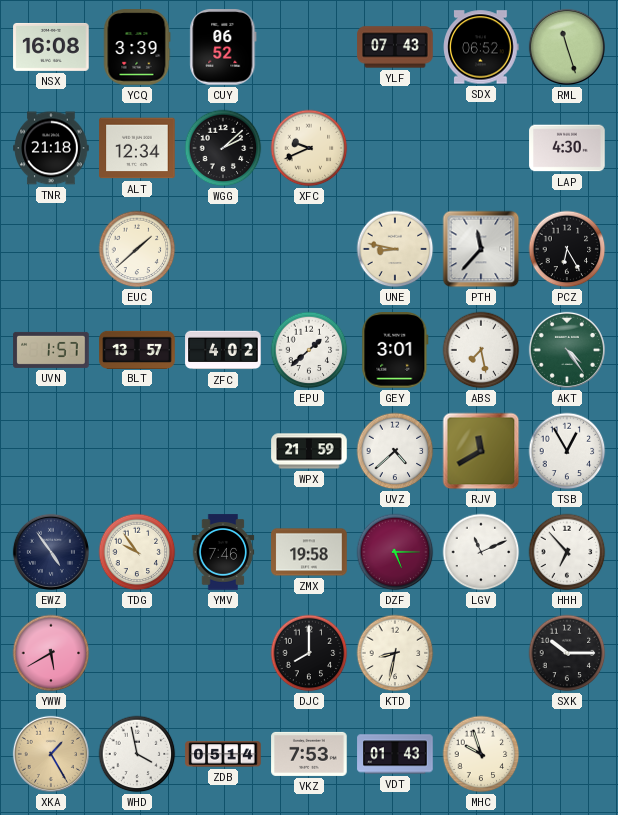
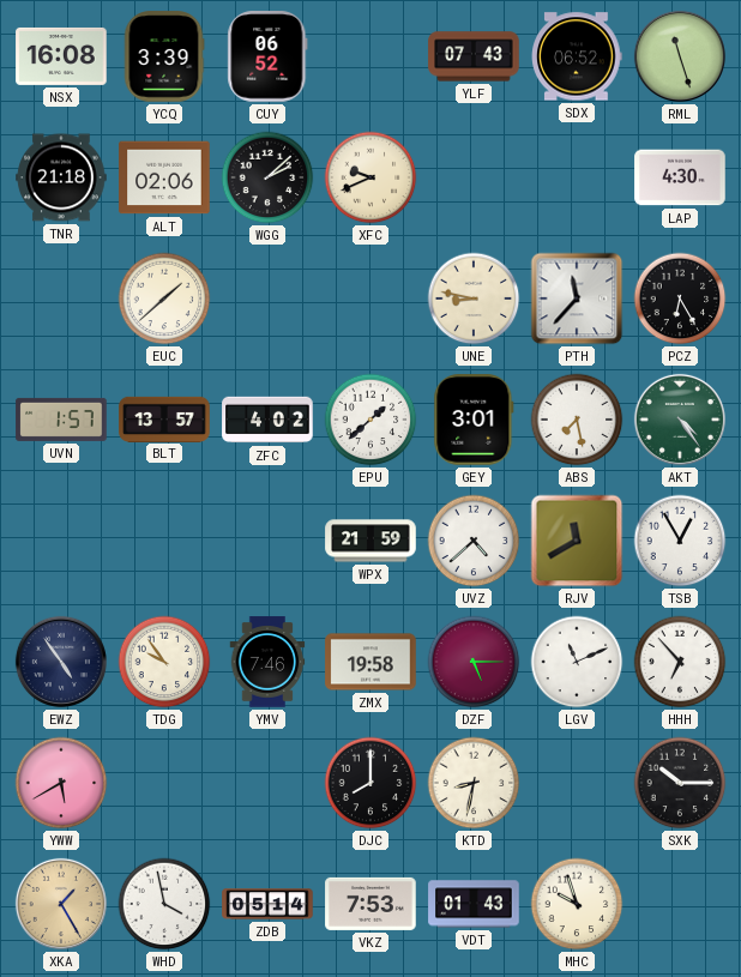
ALT: 12:34 -> 02:06
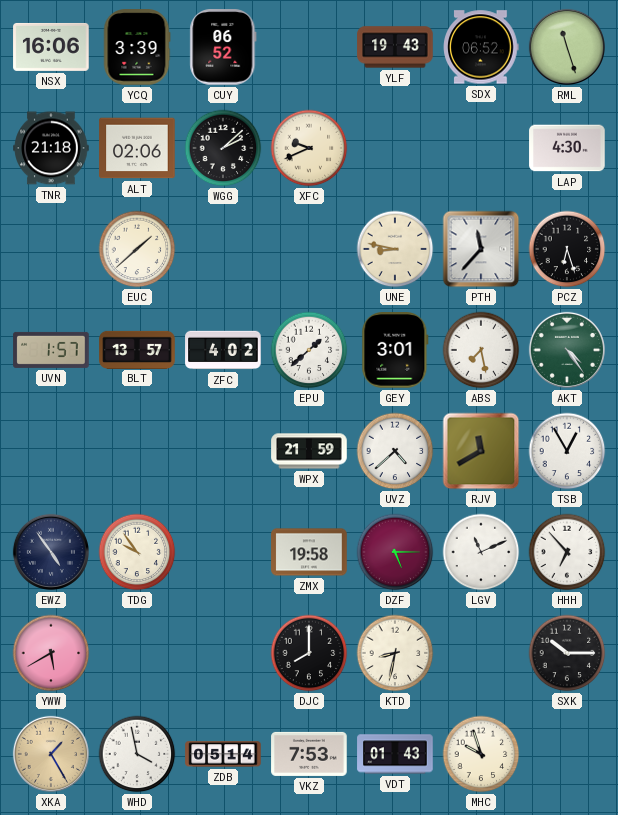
NSX: 16:08 -> 16:06
YLF: 07:43 -> 19:43
PCZ: 6:25 -> 6:27
YMV: 7:46 -> none
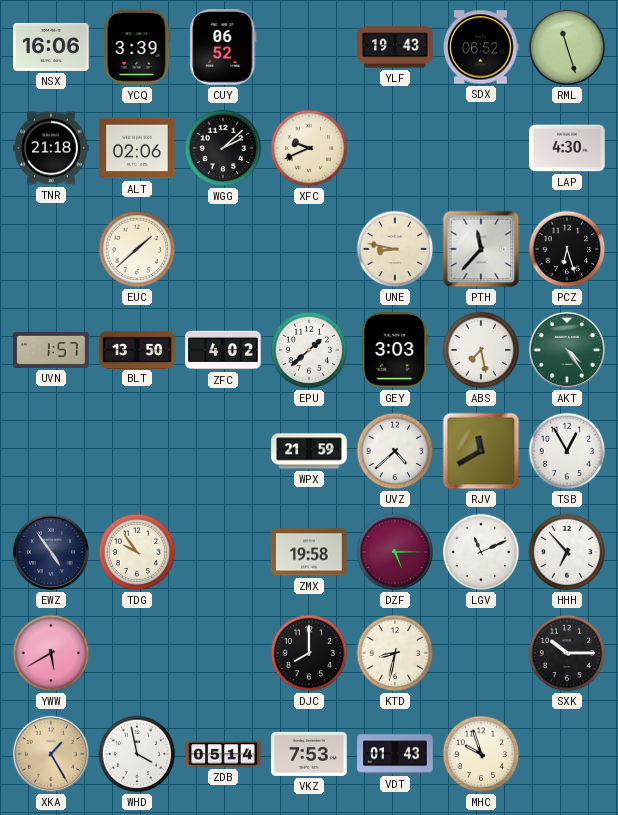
BLT: 13:57 -> 13:50
GEY: 3:01 -> 3:03
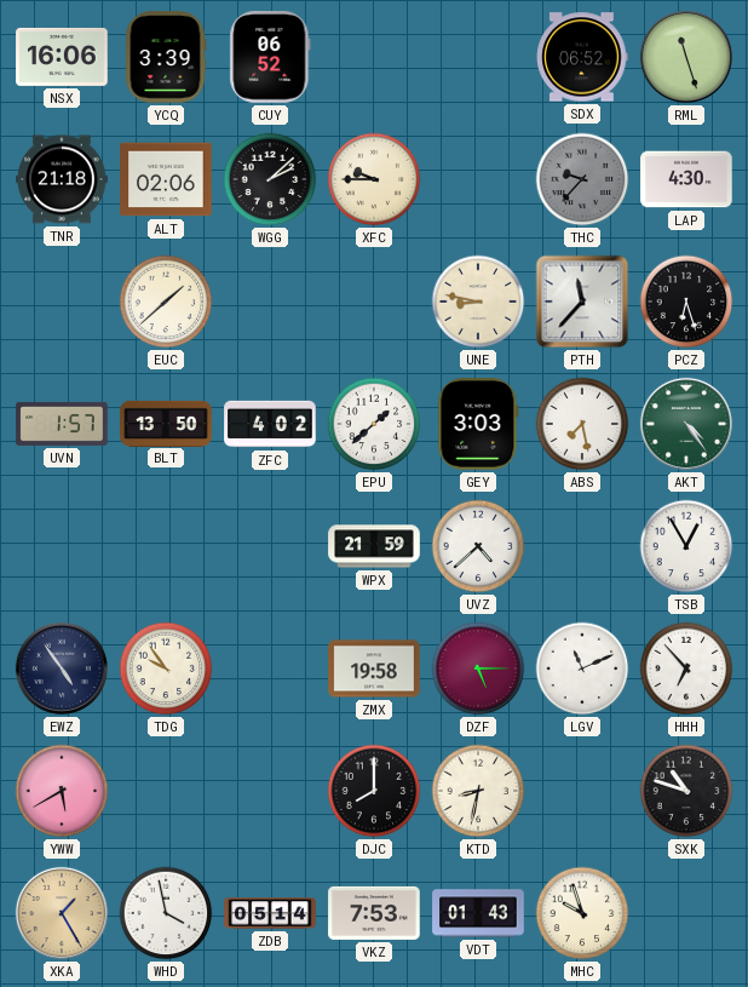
YLF: 19:43 -> none
XFC: 9:41 -> 9:45
THC: none -> 9:37
RJV: 11:40 -> none
SXK: 10:15 -> 10:48
